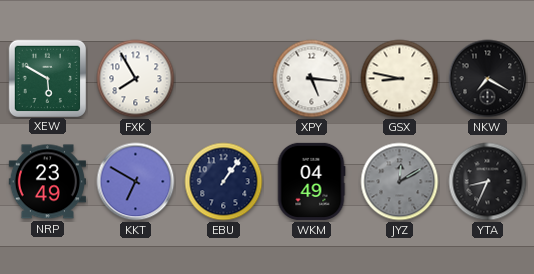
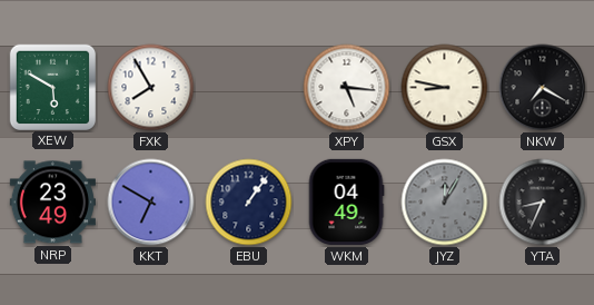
JYZ: 12:10 -> 12:05
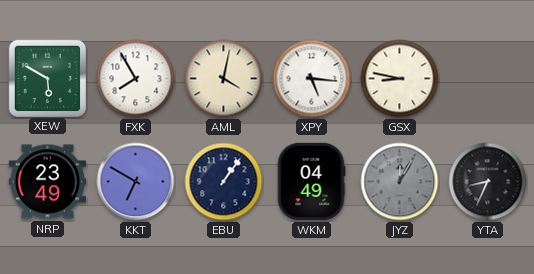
AML: none -> 4:02
NKW: 7:20 -> none
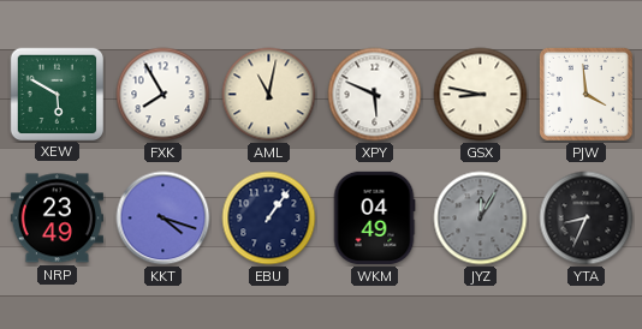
AML: 4:02 -> 11:02
XPY: 5:16 -> 5:49
PJW: none -> 3:59
KKT: 6:50 -> 4:18
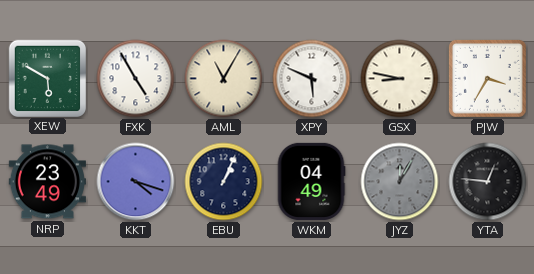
FXK: 7:55 -> 4:55
AML: 11:02 -> 11:05
PJW: 3:59 -> 3:35
EBU: 1:06 -> 1:04
YTA: 8:34 -> 12:46
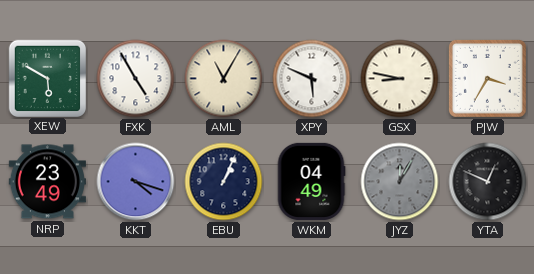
YTA: 12:46 -> 12:49
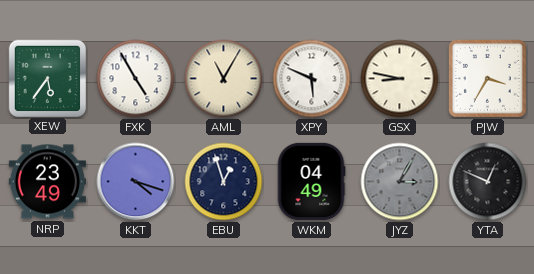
XEW: 5:50 -> 5:36
EBU: 1:04 -> 12:57
JYZ: 12:05 -> 3:05
